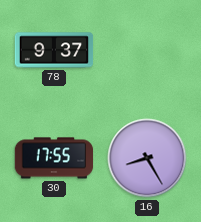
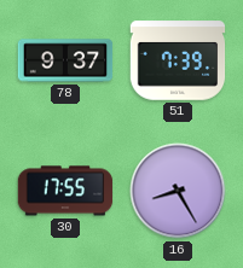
51: none -> 7:39
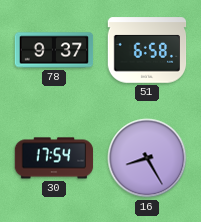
51: 7:39 -> 6:58
30: 17:55 -> 17:54
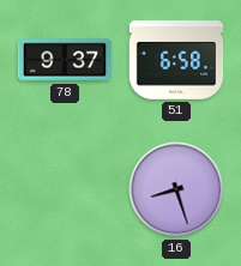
30: 17:54 -> none
16: 8:25 -> 8:27
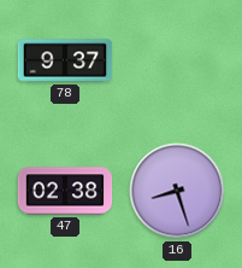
51: 6:58 -> none
47: none -> 02:38
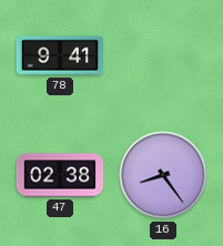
78: 9:37 -> 9:41
16: 8:27 -> 8:24
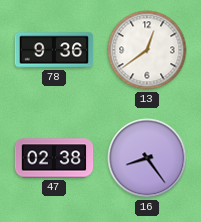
78: 9:41 -> 9:36
13: none -> 12:39
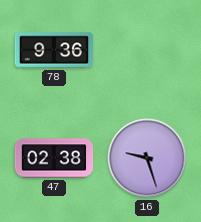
13: 12:39 -> none
16: 8:24 -> 9:27
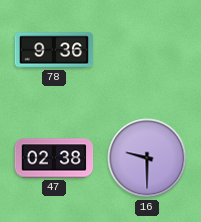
16: 9:27 -> 9:30
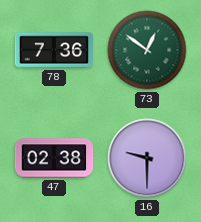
78: 9:36 -> 7:36
73: none -> 12:51
